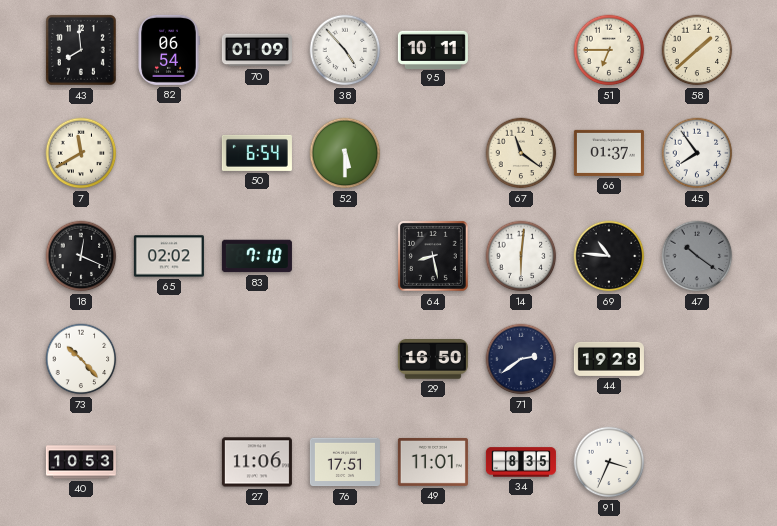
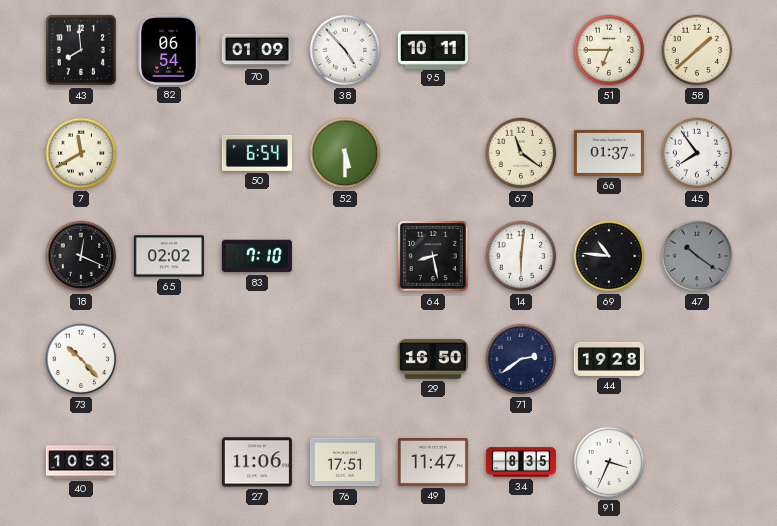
49: 11:01 -> 11:47
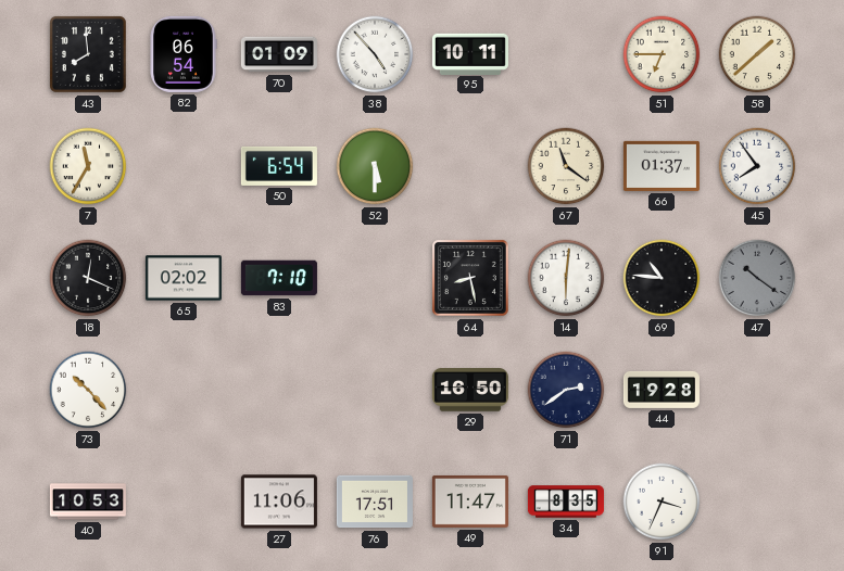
7: 11:40 -> 11:35
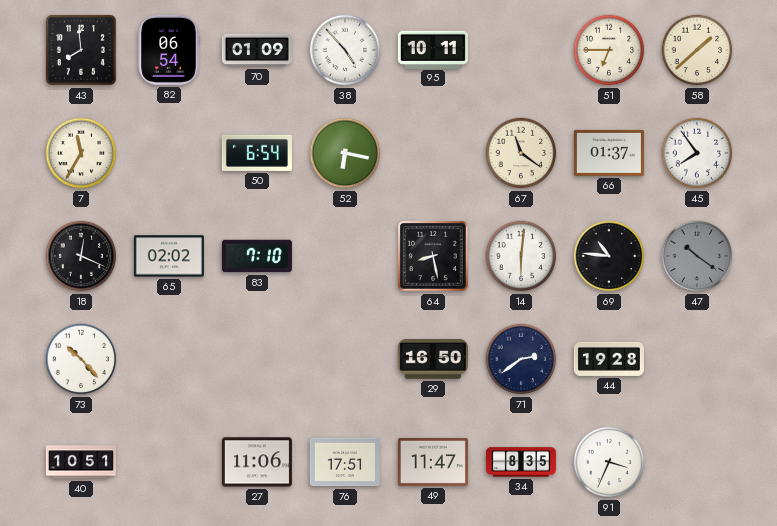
52: 5:30 -> 6:17
40: 10:53 -> 10:51
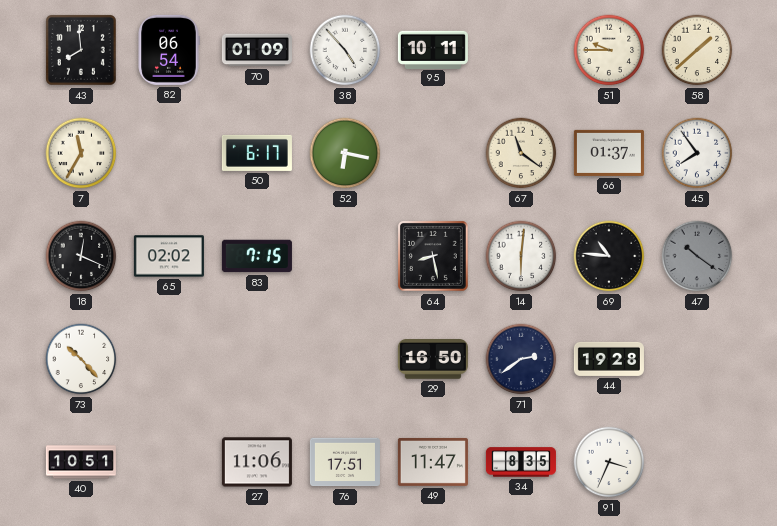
51: 6:45 -> 9:45
50: 6:54 -> 6:17
83: 7:10 -> 7:15
